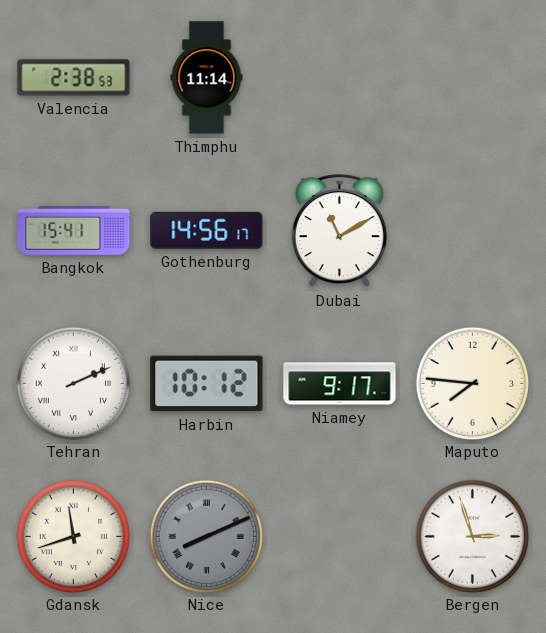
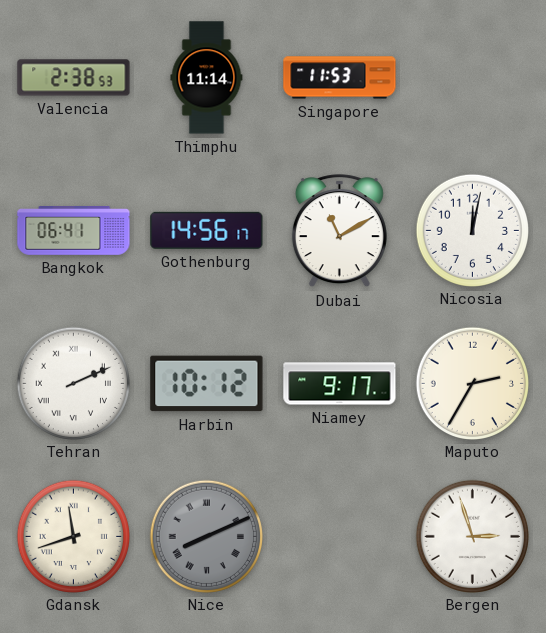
Singapore: none -> 11:53
Bangkok: 15:41 -> 06:41
Nicosia: none -> 12:02
Maputo: 7:46 -> 2:35
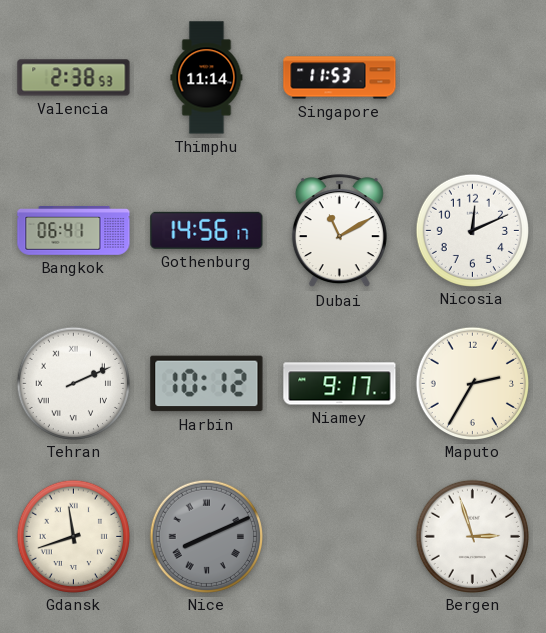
Nicosia: 12:02 -> 12:11
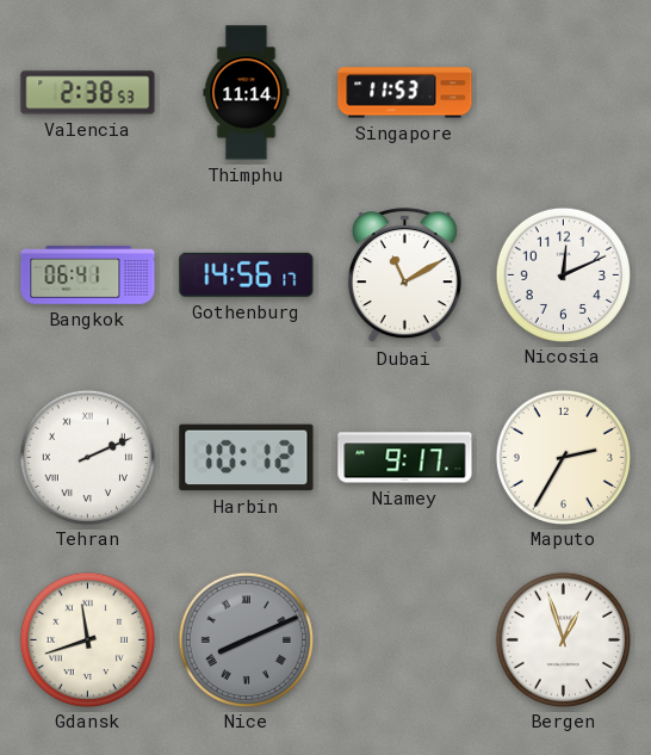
Bergen: 2:57 -> 12:57
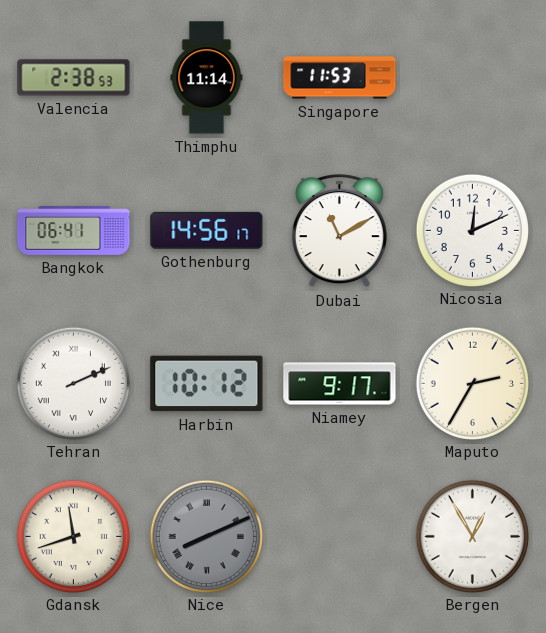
Bergen: 12:57 -> 12:55
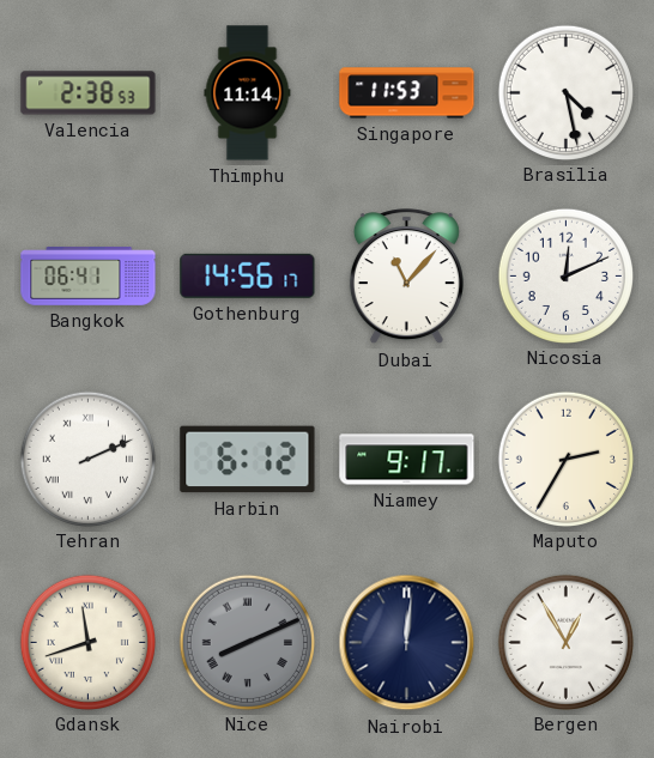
Brasilia: none -> 4:28
Dubai: 11:10 -> 11:07
Harbin: 10:12 -> 6:12
Nairobi: none -> 12:01
